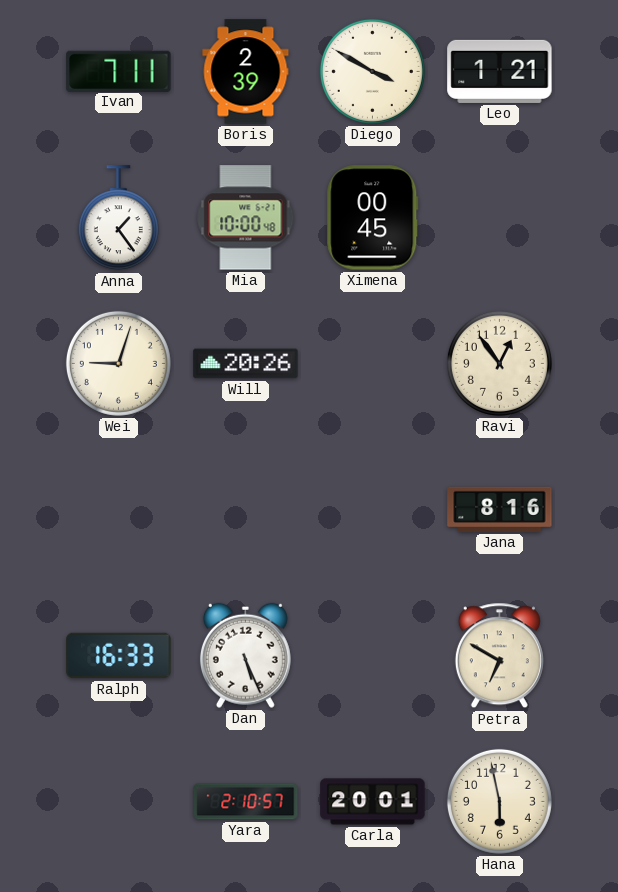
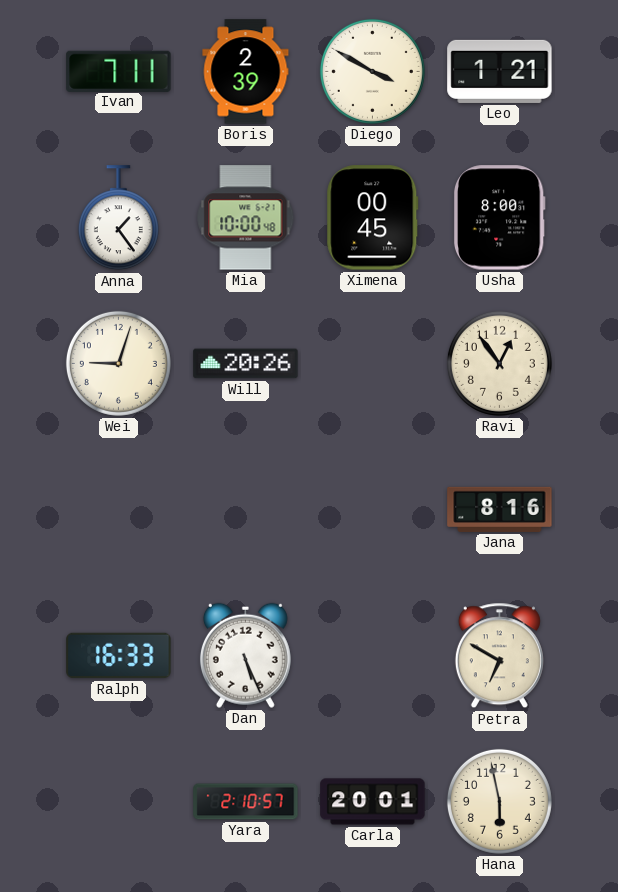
Usha: none -> 8:00
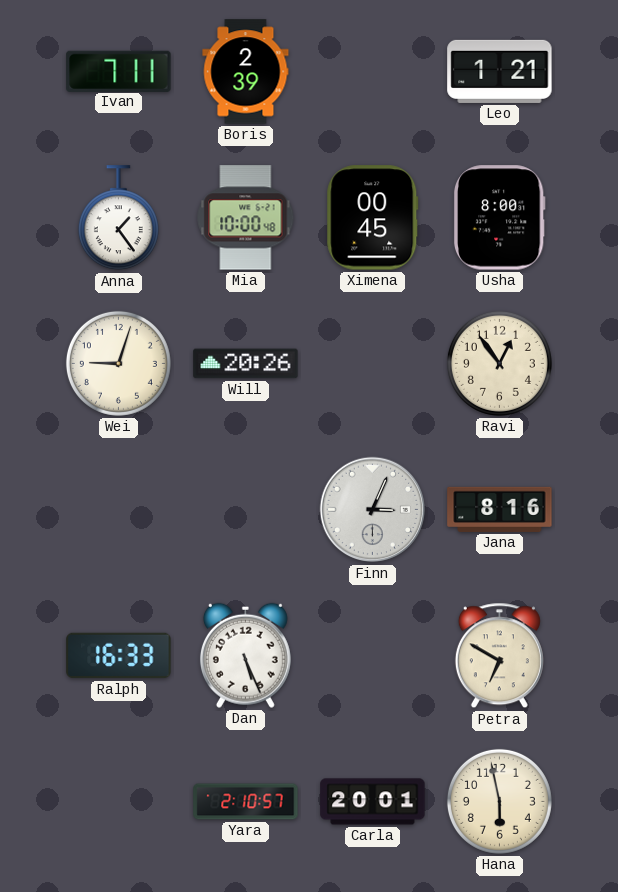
Diego: 3:50 -> none
Finn: none -> 3:04
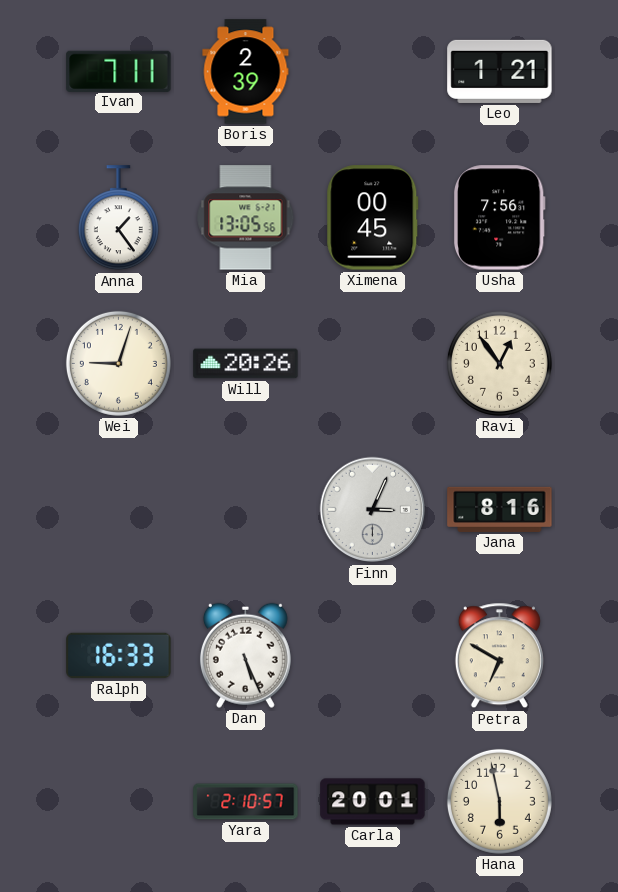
Mia: 10:00 -> 13:05
Usha: 8:00 -> 7:56
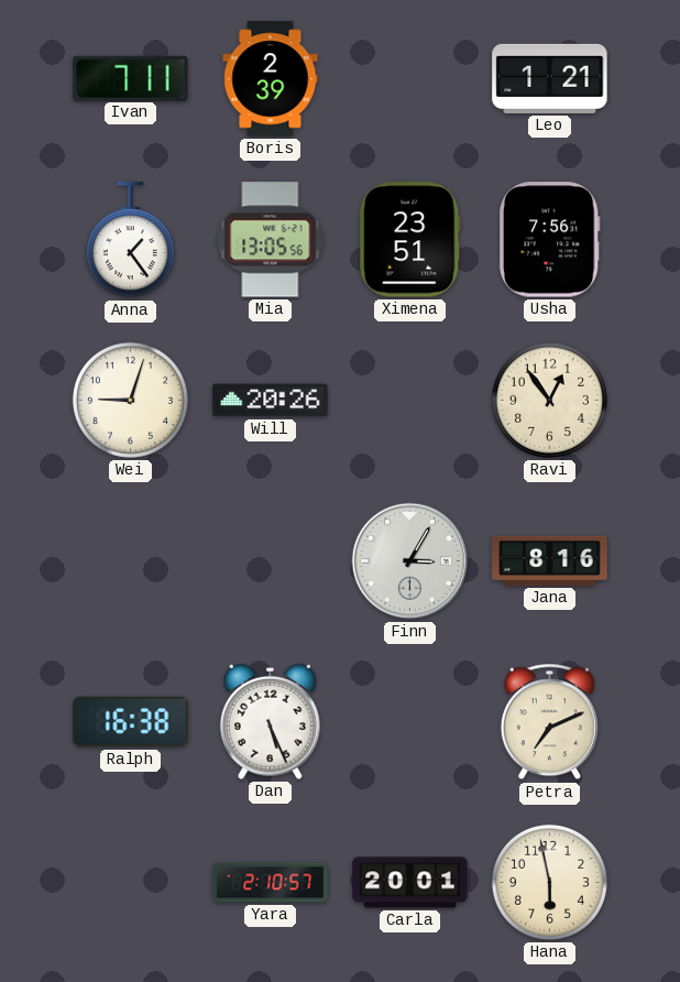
Ximena: 00:45 -> 23:51
Finn: 3:04 -> 3:05
Ralph: 16:33 -> 16:38
Petra: 6:50 -> 7:11
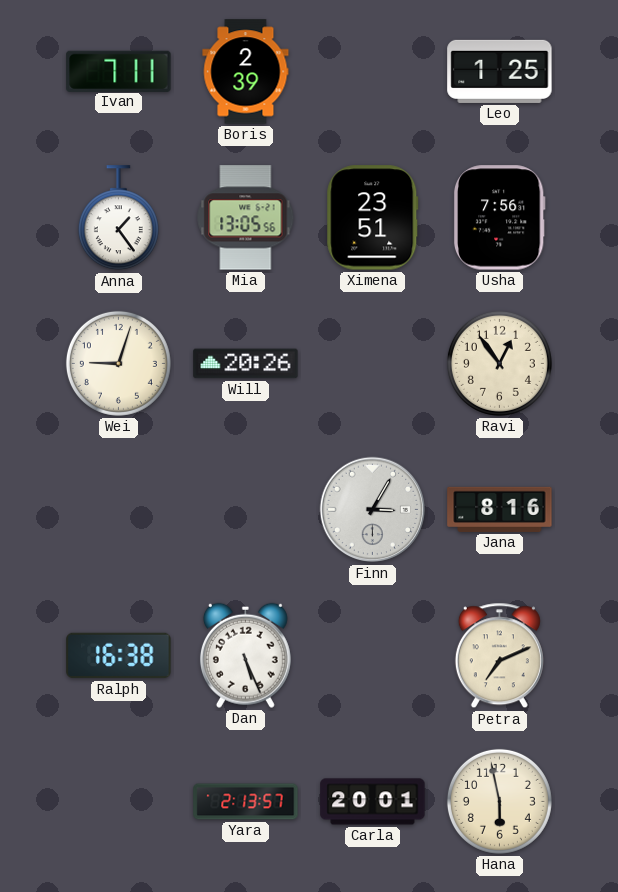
Leo: 1:21 -> 1:25
Yara: 2:10 -> 2:13
